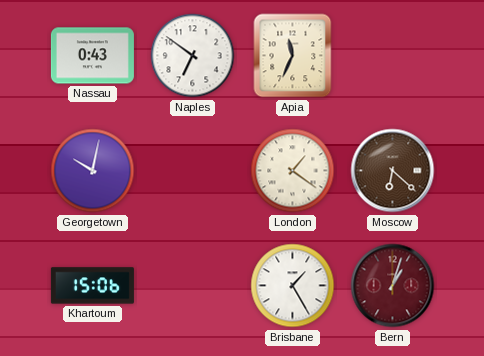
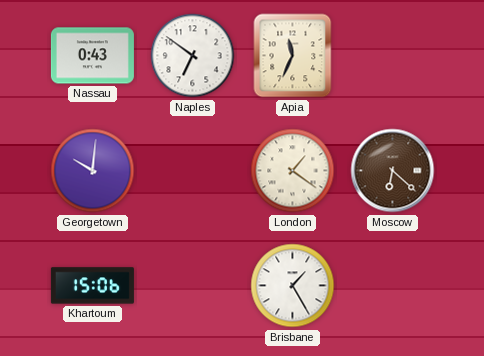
Georgetown: 10:02 -> 10:01
Bern: 1:03 -> none
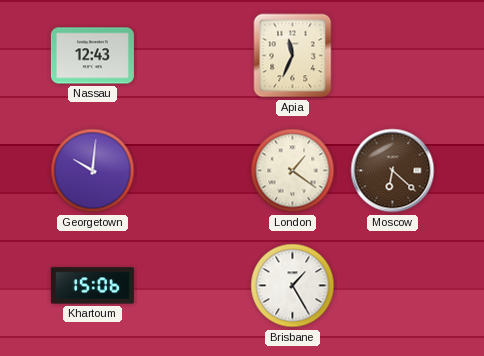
Nassau: 0:43 -> 12:43
Naples: 6:51 -> none
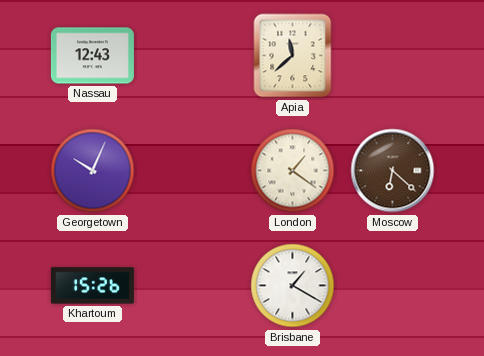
Apia: 11:34 -> 11:38
Georgetown: 10:01 -> 10:04
Khartoum: 15:06 -> 15:26
Brisbane: 1:25 -> 1:20
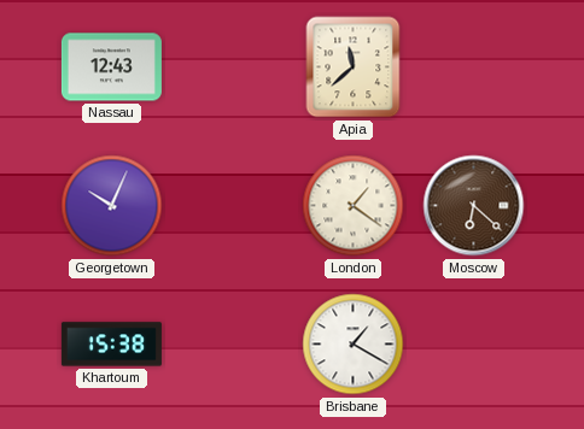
Khartoum: 15:26 -> 15:38
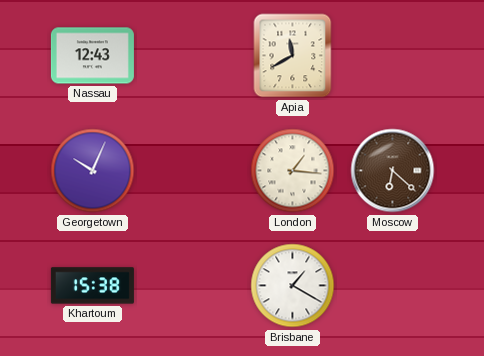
Apia: 11:38 -> 11:40
London: 1:21 -> 1:16
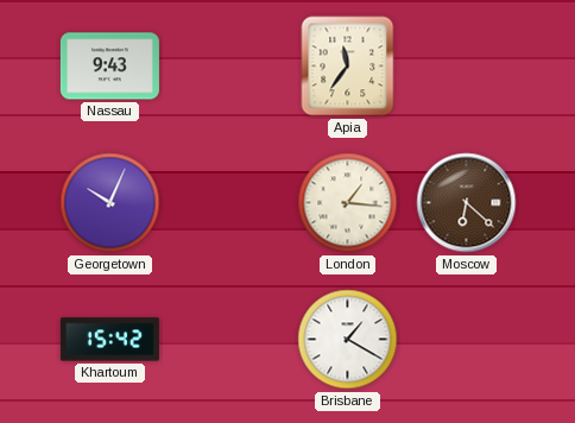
Nassau: 12:43 -> 9:43
Apia: 11:40 -> 11:36
Khartoum: 15:38 -> 15:42
